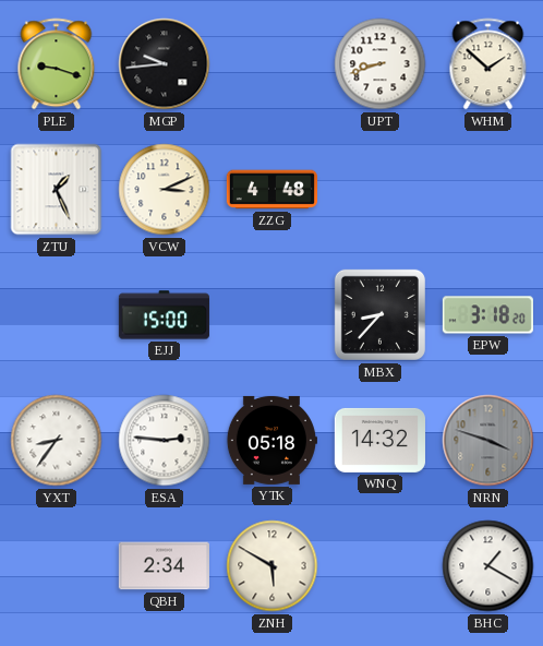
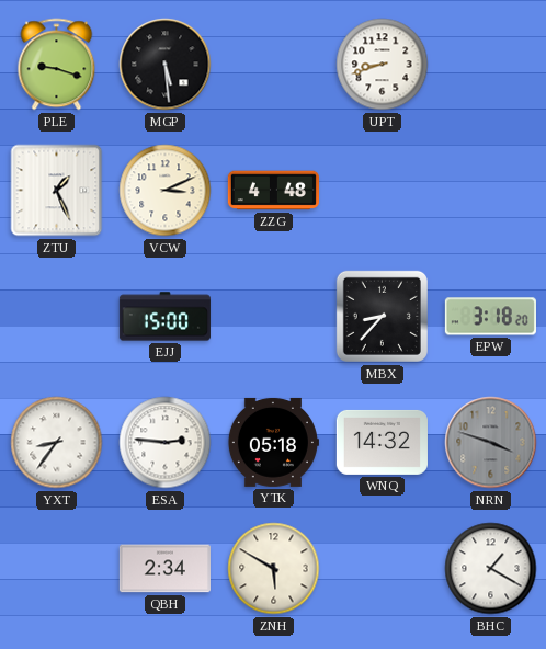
MGP: 9:44 -> 5:29
WHM: 1:52 -> none
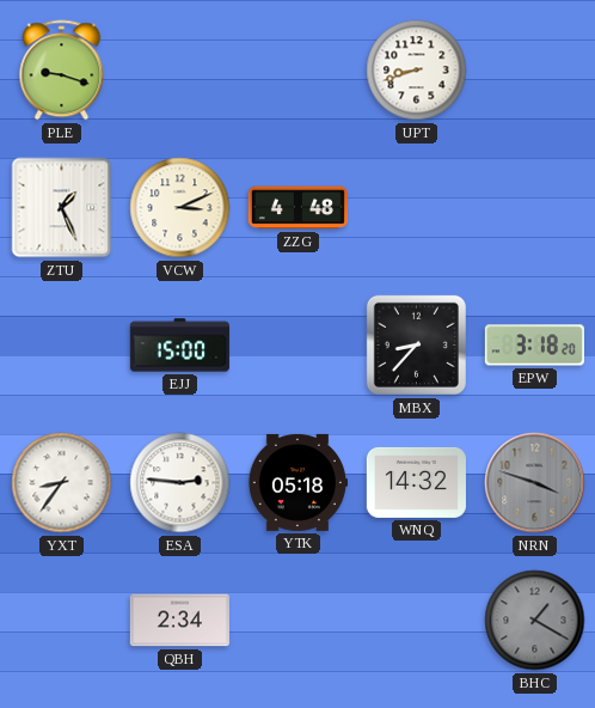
MGP: 5:29 -> none
ZNH: 5:50 -> none
BHC dial: white -> grey
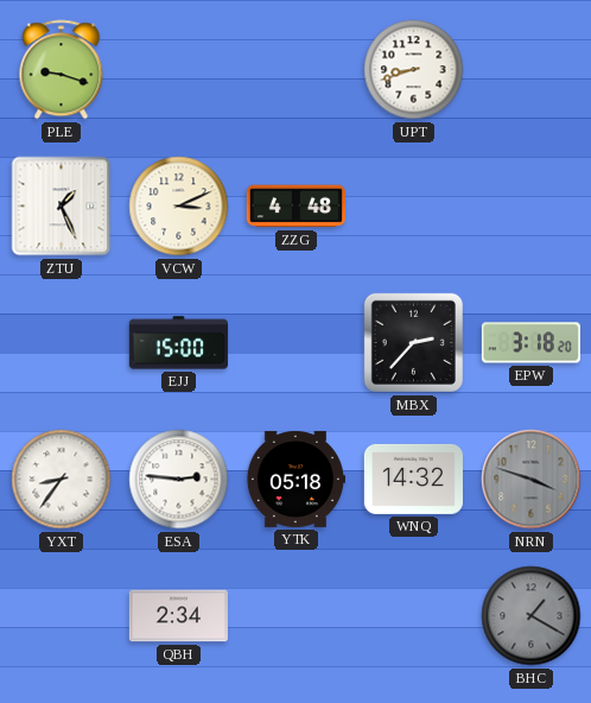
MBX: 8:37 -> 2:37
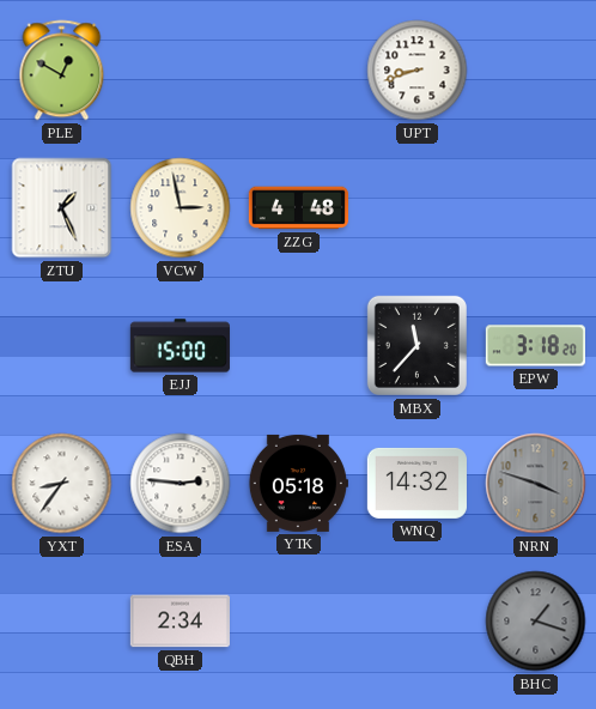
PLE: 9:18 -> 12:50
VCW: 3:11 -> 2:58
MBX: 2:37 -> 11:37
BHC: 1:20 -> 1:18
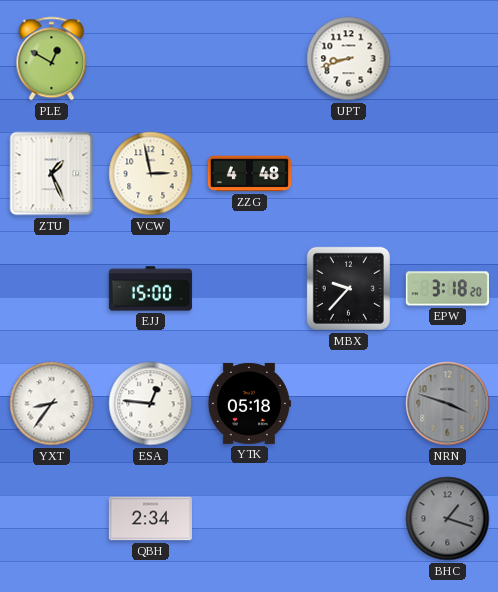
MBX: 11:37 -> 9:37
ESA: 2:46 -> 12:46
WNQ: 14:32 -> none
